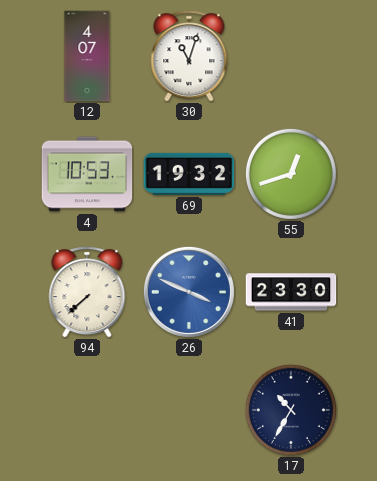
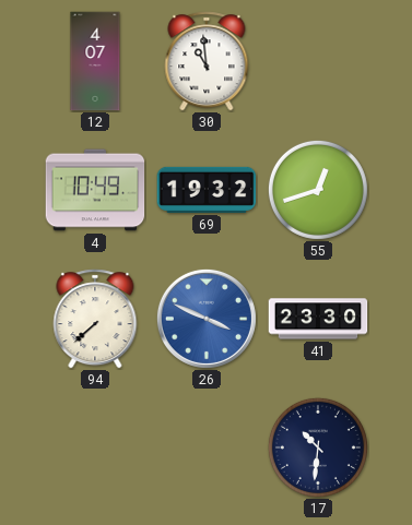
30: 11:03 -> 10:59
4: 10:53 -> 10:49
17: 10:35 -> 10:31
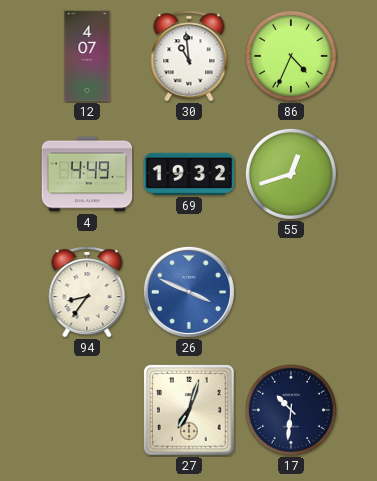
86: none -> 4:34
4: 10:49 -> 4:49
94: 7:38 -> 8:36
41: 23:30 -> none
27: none -> 7:03
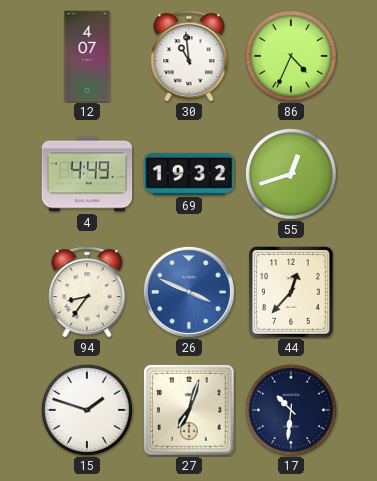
44: none -> 12:37
15: none -> 1:48
